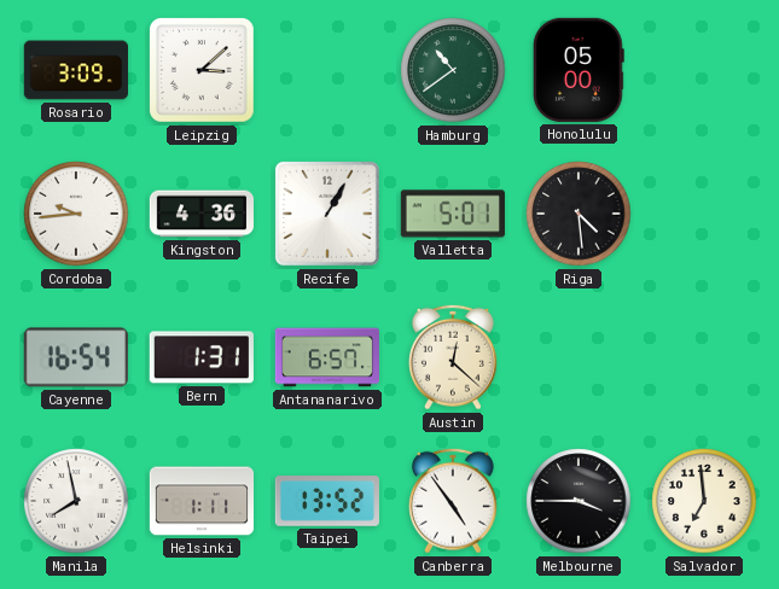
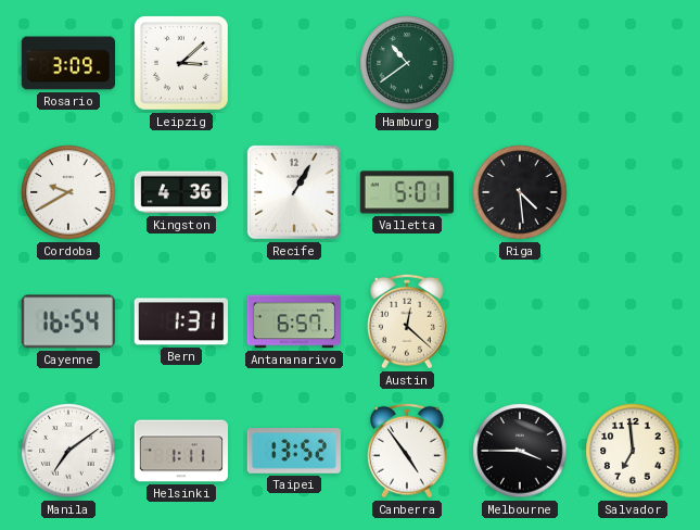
Honolulu: 05:00 -> none
Cordoba: 9:44 -> 9:40
Manila: 7:58 -> 7:09
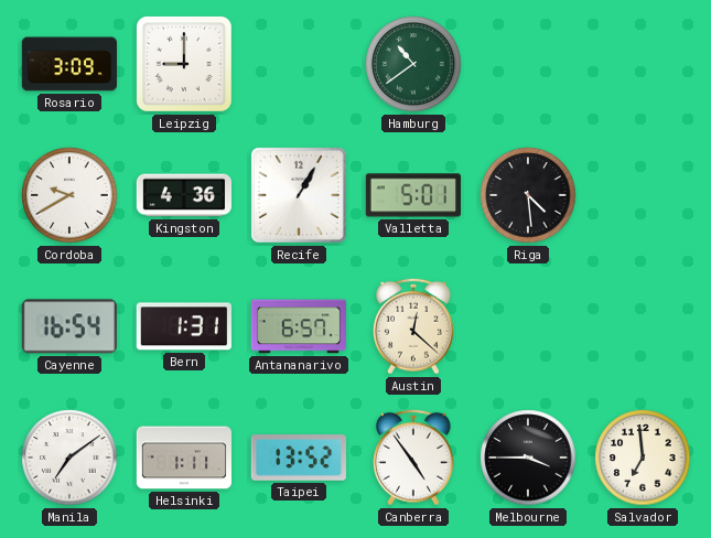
Leipzig: 3:08 -> 9:00
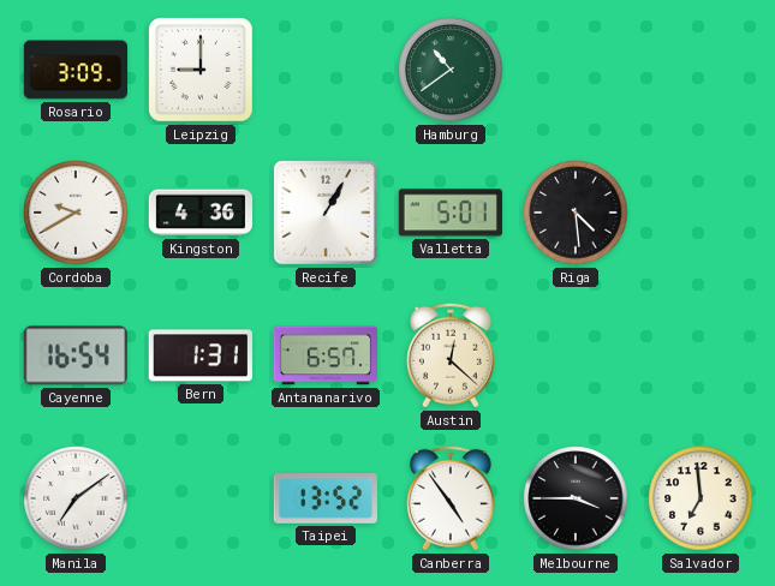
Helsinki: 1:11 -> none
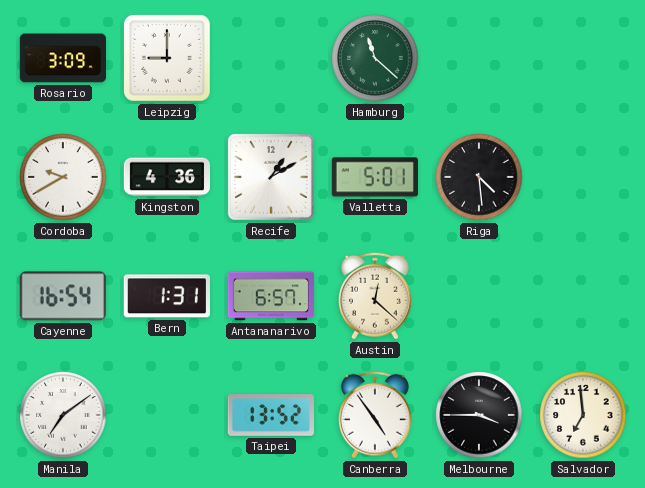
Hamburg: 10:39 -> 11:22
Recife: 1:05 -> 1:10
